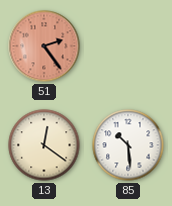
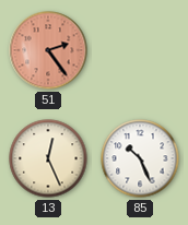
13: 12:21 -> 12:26
85: 10:29 -> 10:26
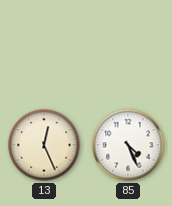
51: 2:24 -> none
85: 10:26 -> 4:26
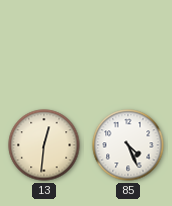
13: 12:26 -> 12:31
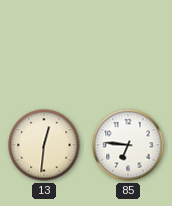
85: 4:26 -> 6:46
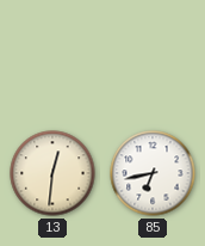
85: 6:46 -> 6:43
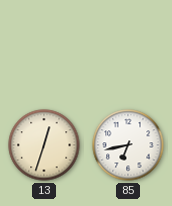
13: 12:31 -> 12:33
